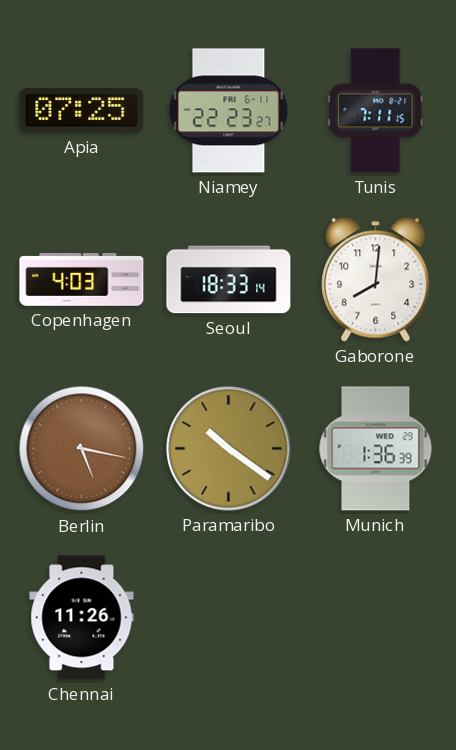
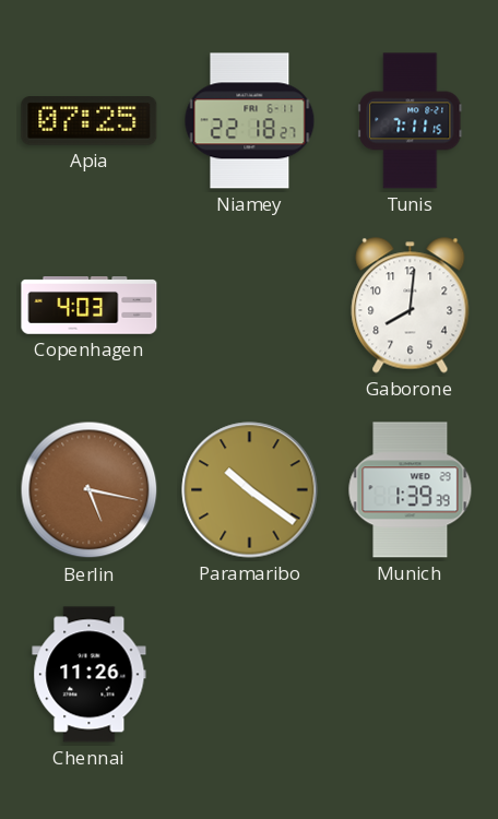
Niamey: 22:23 -> 22:18
Seoul: 18:33 -> none
Munich: 1:36 -> 1:39
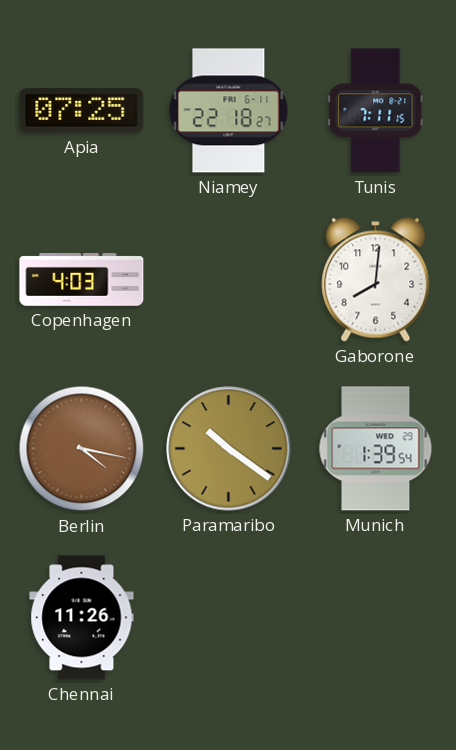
Berlin: 5:17 -> 4:17
Munich: 1:39:39 -> 1:39:54
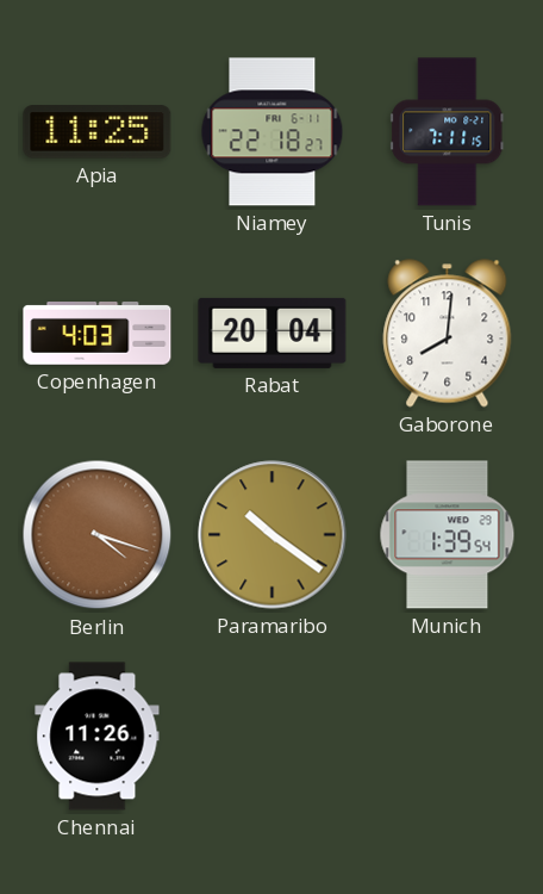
Apia: 07:25 -> 11:25
Rabat: none -> 20:04
Berlin: 4:17 -> 4:18
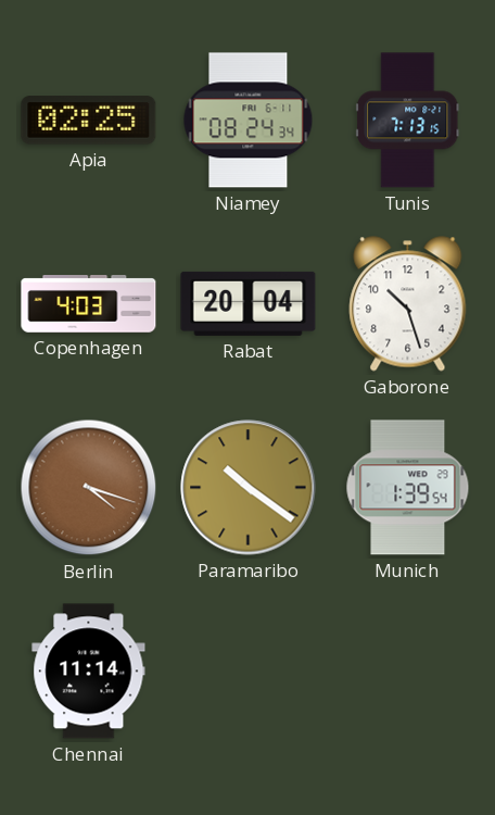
Apia: 11:25 -> 02:25
Niamey: 22:18 -> 08:24
Tunis: 7:11 -> 7:13
Gaborone: 8:01 -> 10:27
Chennai: 11:26 -> 11:14
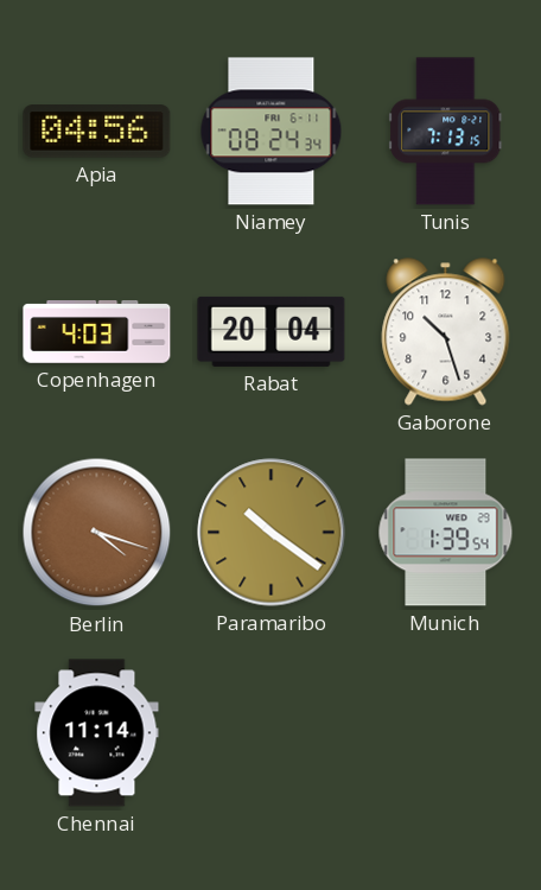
Apia: 02:25 -> 04:56
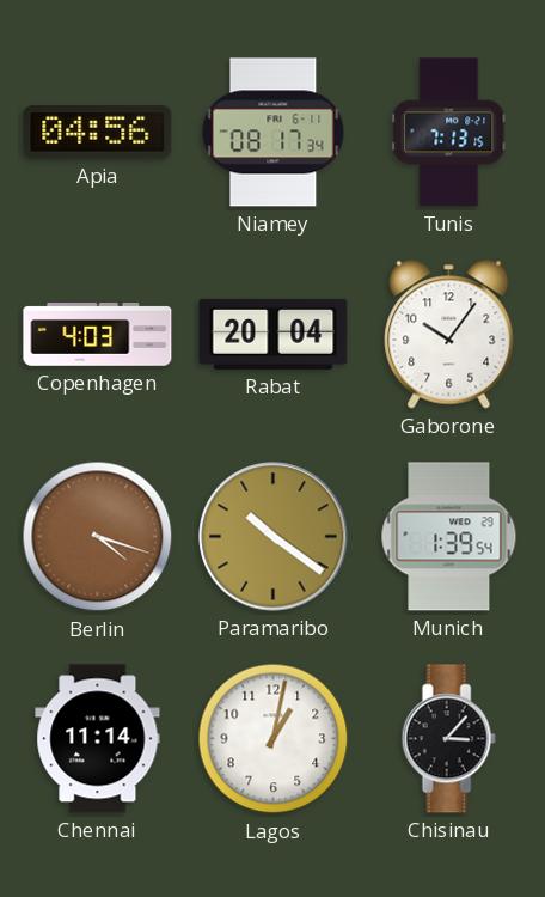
Niamey: 08:24 -> 08:17
Gaborone: 10:27 -> 10:06
Lagos: none -> 1:02
Chisinau: none -> 3:07
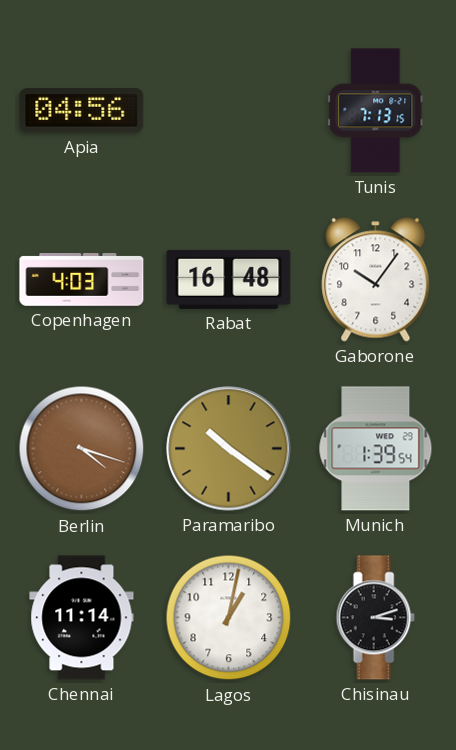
Niamey: 08:17 -> none
Rabat: 20:04 -> 16:48
Chisinau: 3:07 -> 3:12
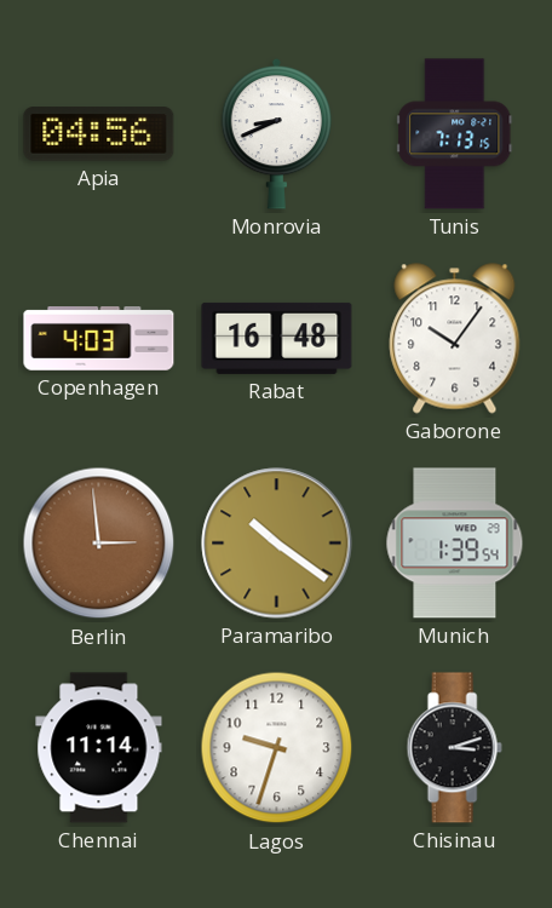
Monrovia: none -> 8:41
Berlin: 4:18 -> 2:59
Lagos: 1:02 -> 9:33
